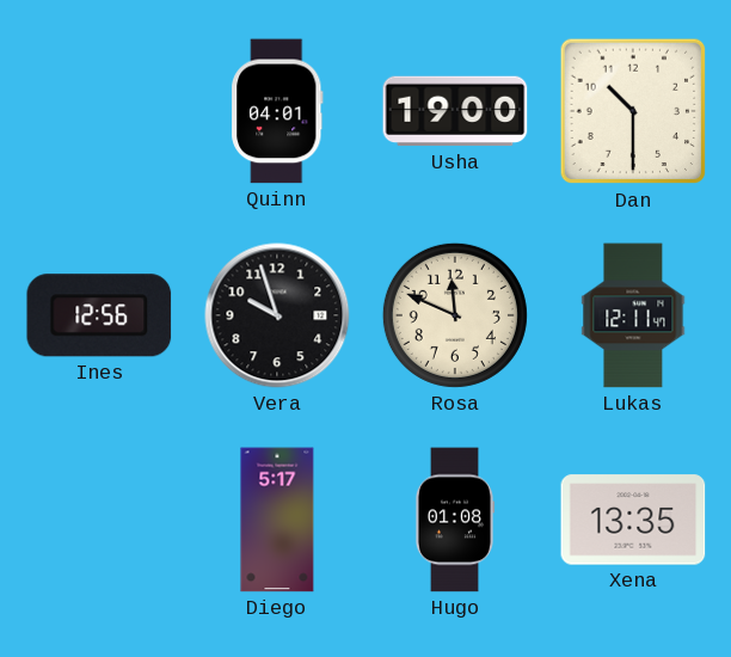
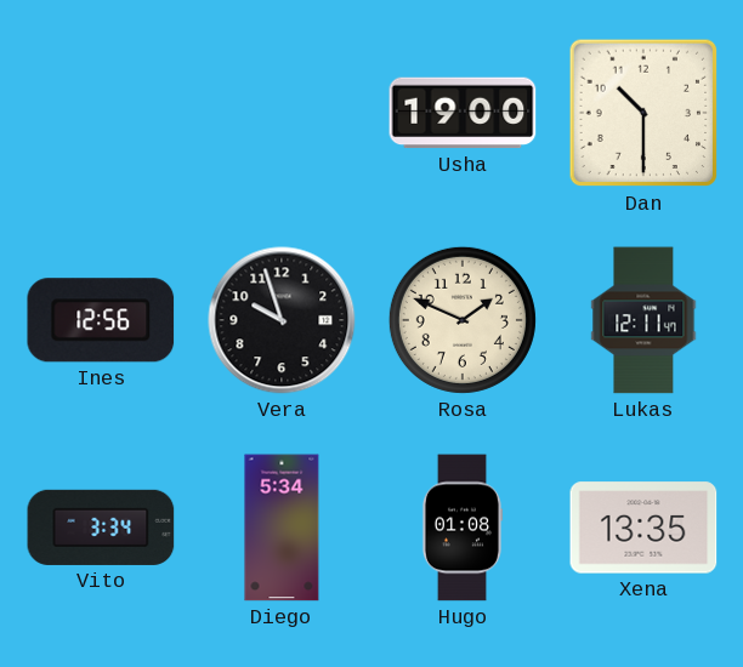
Quinn: 04:01 -> none
Rosa: 11:49 -> 1:49
Vito: none -> 3:34
Diego: 5:17 -> 5:34
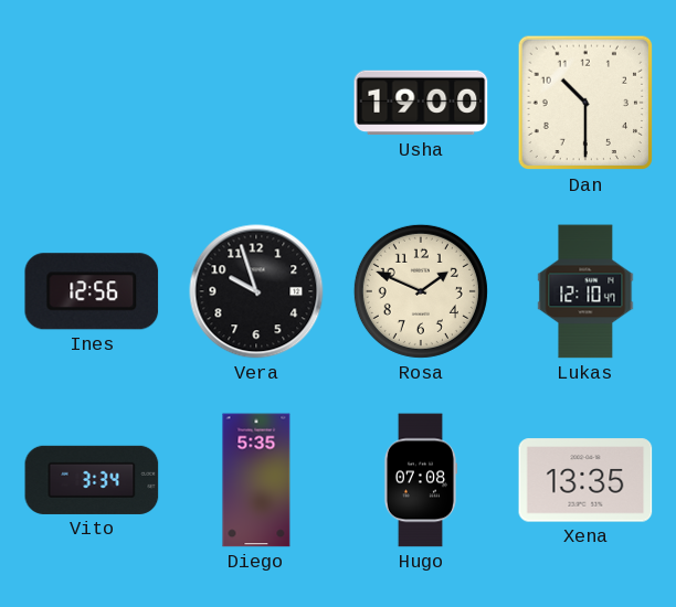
Lukas: 12:11 -> 12:10
Diego: 5:34 -> 5:35
Hugo: 01:08 -> 07:08
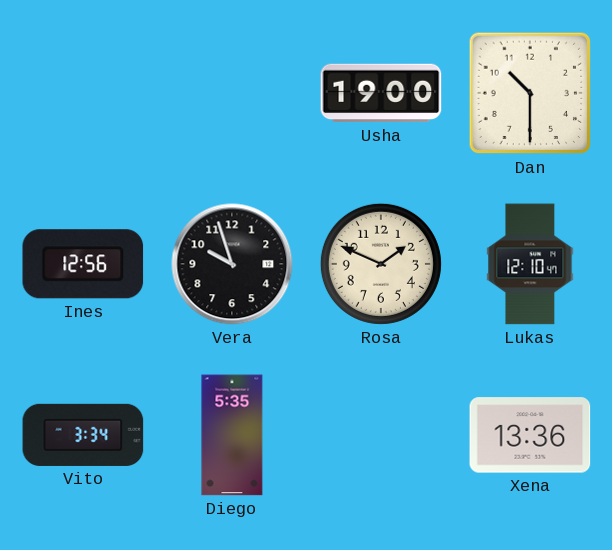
Hugo: 07:08 -> none
Xena: 13:35 -> 13:36
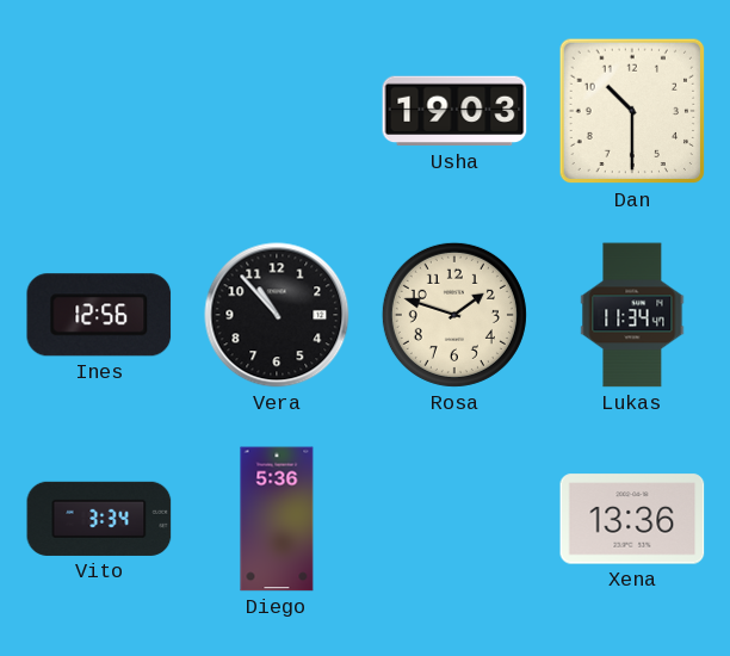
Usha: 19:00 -> 19:03
Vera: 9:57 -> 10:53
Rosa: 1:49 -> 1:48
Lukas: 12:10 -> 11:34
Diego: 5:35 -> 5:36
